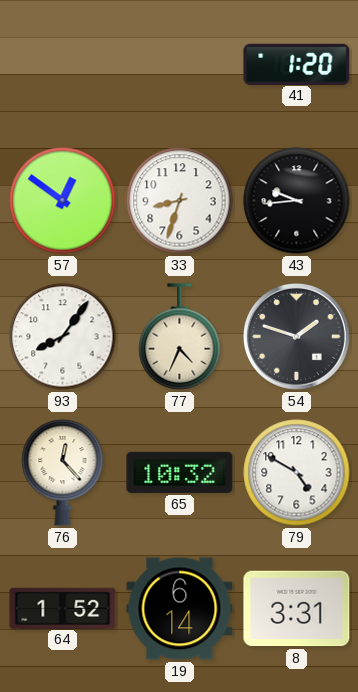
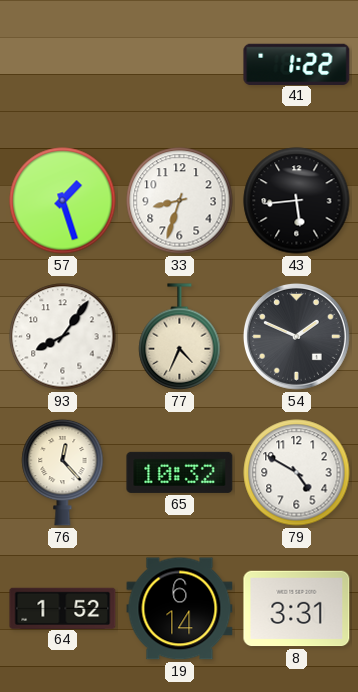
41: 1:20 -> 1:22
57: 12:51 -> 1:27
43: 9:44 -> 5:44
54: 1:48 -> 1:49
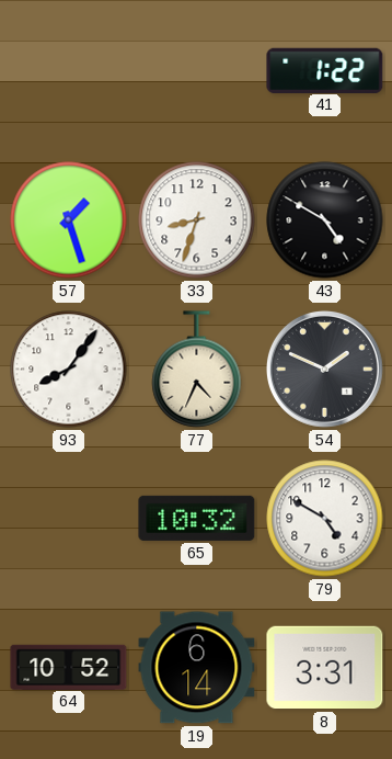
43: 5:44 -> 4:50
76: 12:23 -> none
64: 1:52 -> 10:52
